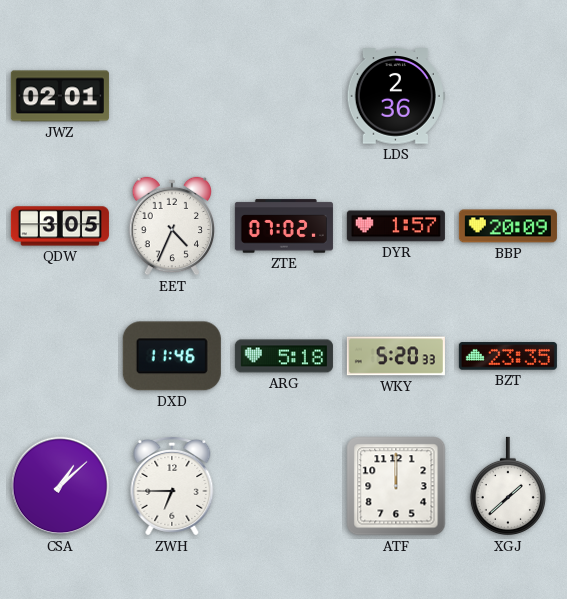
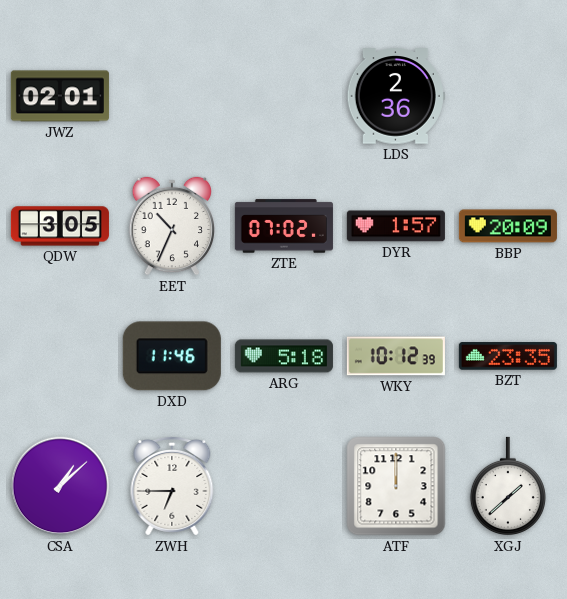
EET: 4:34 -> 10:34
WKY: 5:20 -> 10:12
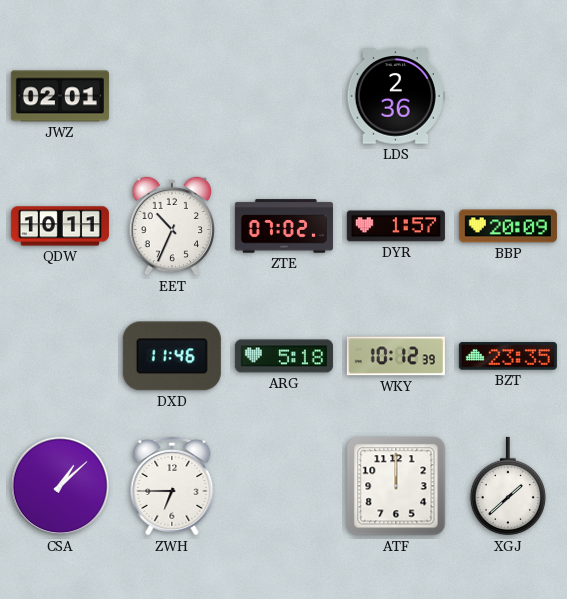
QDW: 3:05 -> 10:11
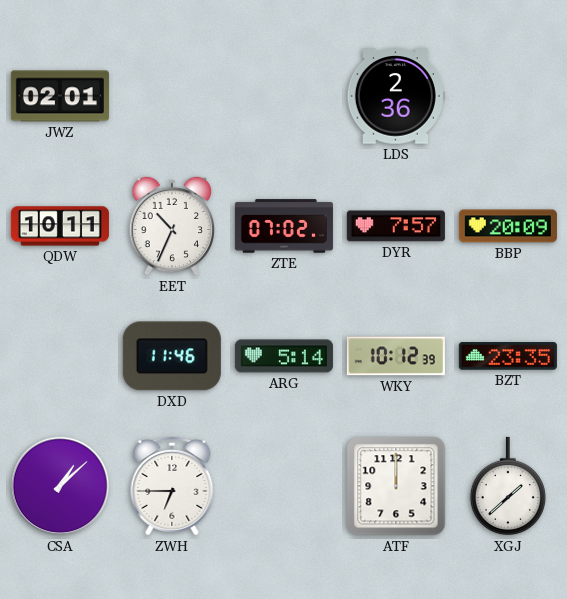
DYR: 1:57 -> 7:57
ARG: 5:18 -> 5:14
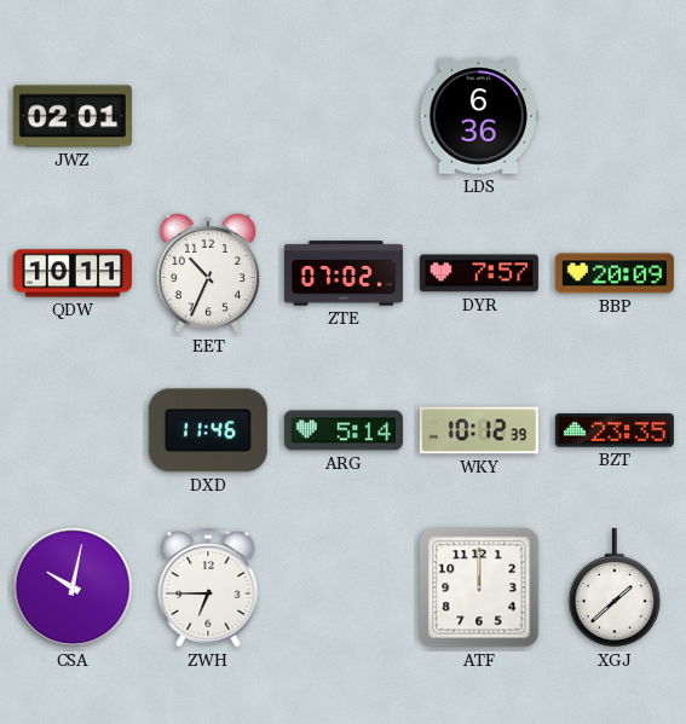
LDS: 2:36 -> 6:36
CSA: 1:08 -> 10:02
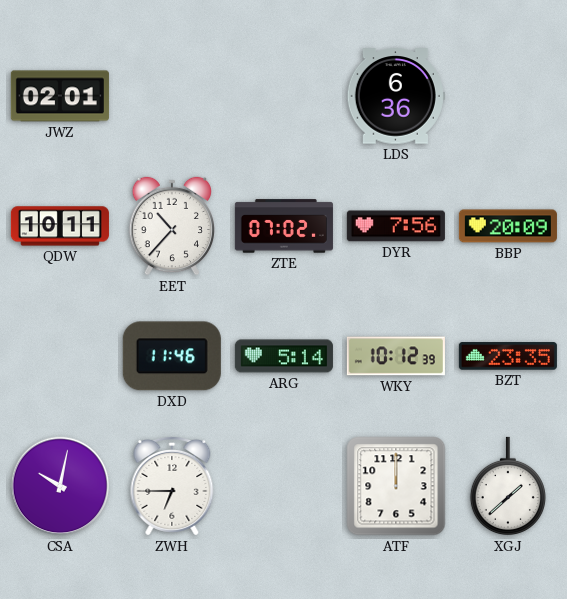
EET: 10:34 -> 10:37
DYR: 7:57 -> 7:56
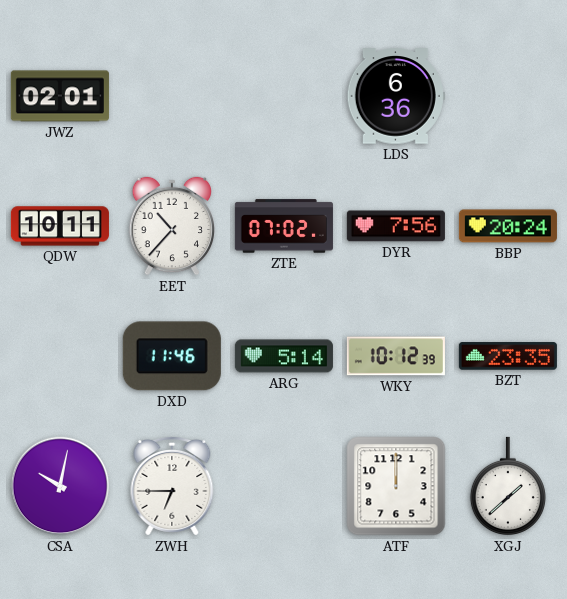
BBP: 20:09 -> 20:24
